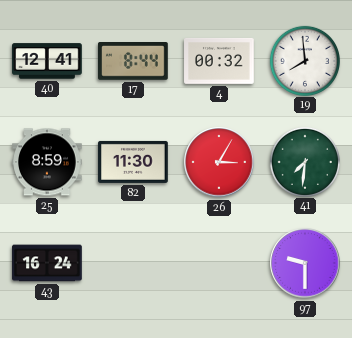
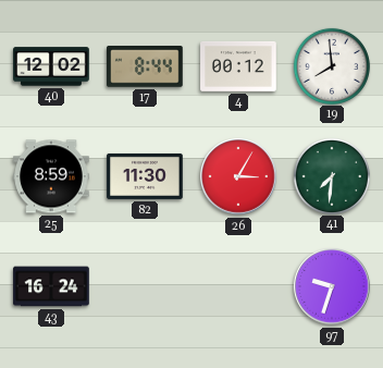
40: 12:41 -> 12:02
4: 00:32 -> 00:12
97: 9:30 -> 9:33
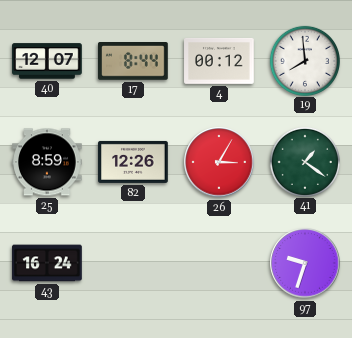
40: 12:02 -> 12:07
82: 11:30 -> 12:26
41: 7:31 -> 1:21
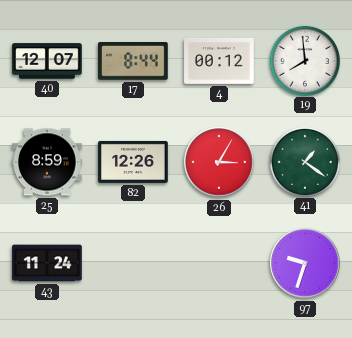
43: 16:24 -> 11:24
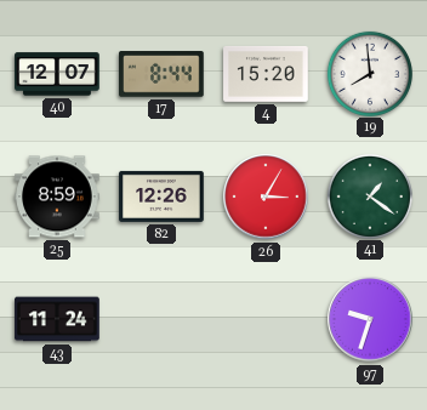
4: 00:12 -> 15:20
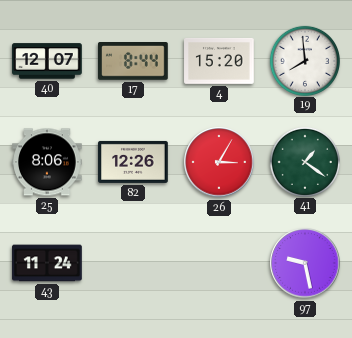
25: 8:59 -> 8:06
97: 9:33 -> 9:28
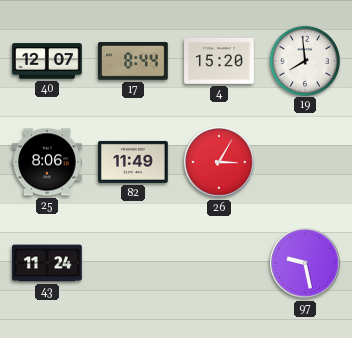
82: 12:26 -> 11:49
41: 1:21 -> none
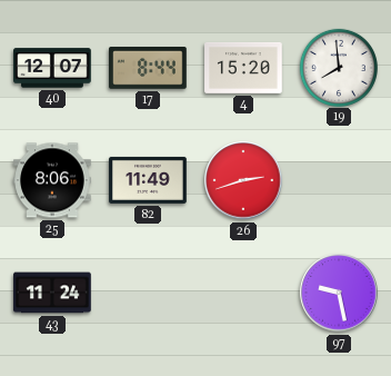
26: 3:05 -> 2:42
